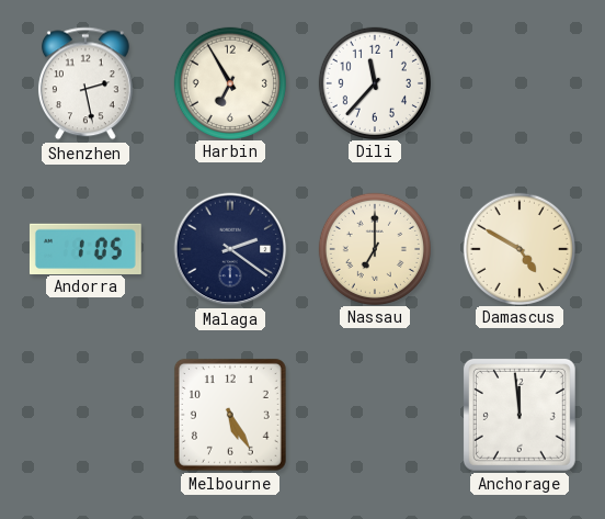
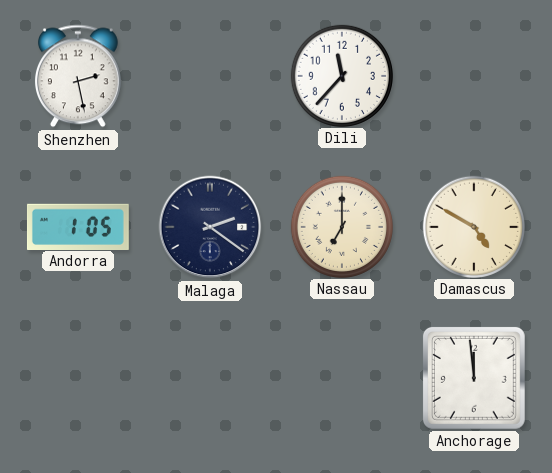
Harbin: 6:55 -> none
Melbourne: 5:25 -> none
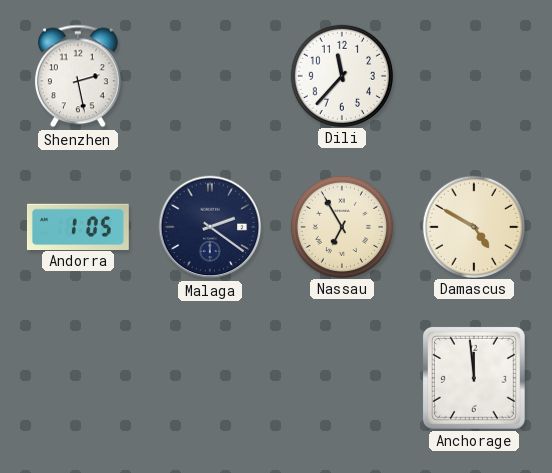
Nassau: 7:00 -> 6:55
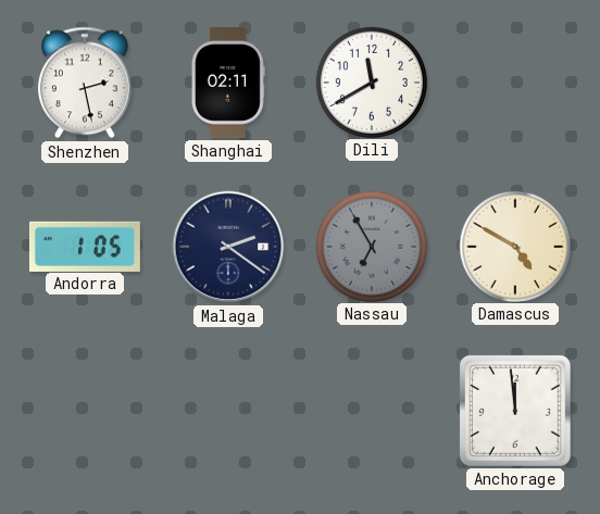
Shanghai: none -> 02:11
Dili: 11:37 -> 11:40
Nassau dial: cream -> grey
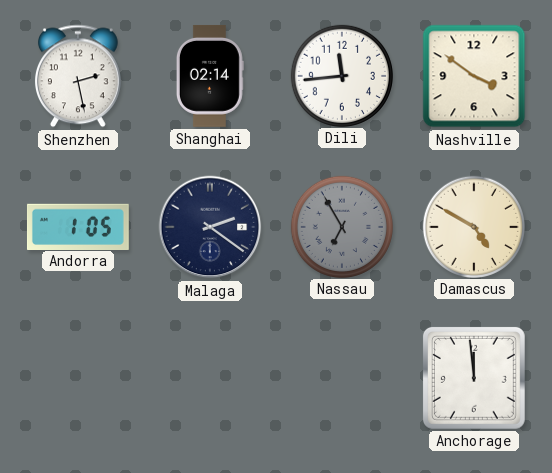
Shanghai: 02:11 -> 02:14
Dili: 11:40 -> 11:44
Nashville: none -> 3:51
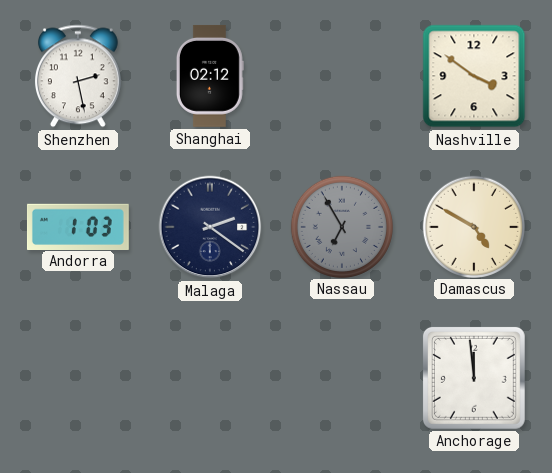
Shanghai: 02:14 -> 02:12
Dili: 11:44 -> none
Andorra: 1:05 -> 1:03
